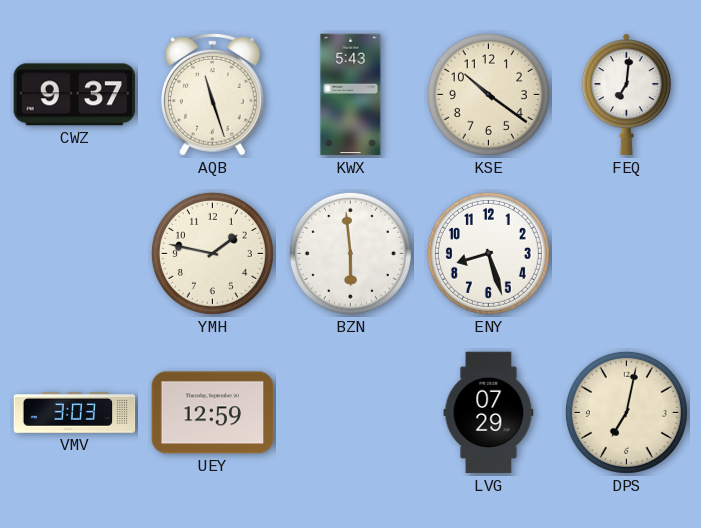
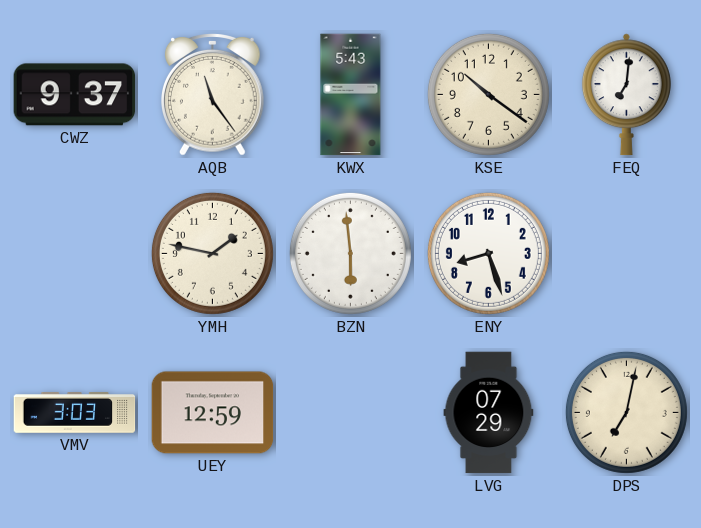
AQB: 11:27 -> 11:24
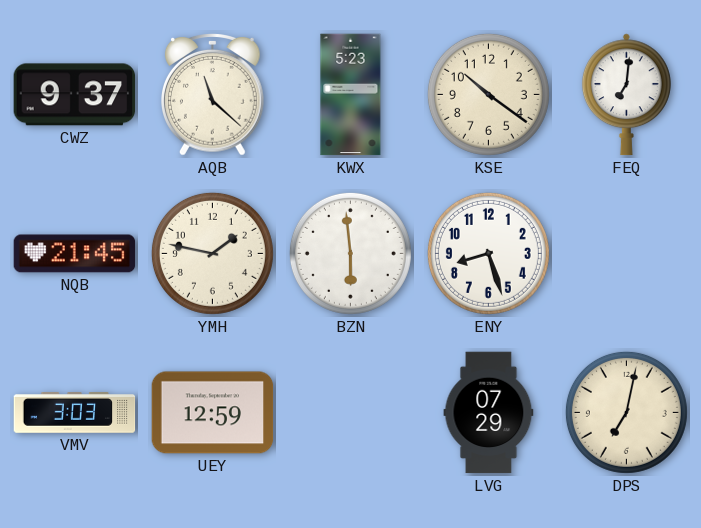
AQB: 11:24 -> 11:22
KWX: 5:43 -> 5:23
NQB: none -> 21:45
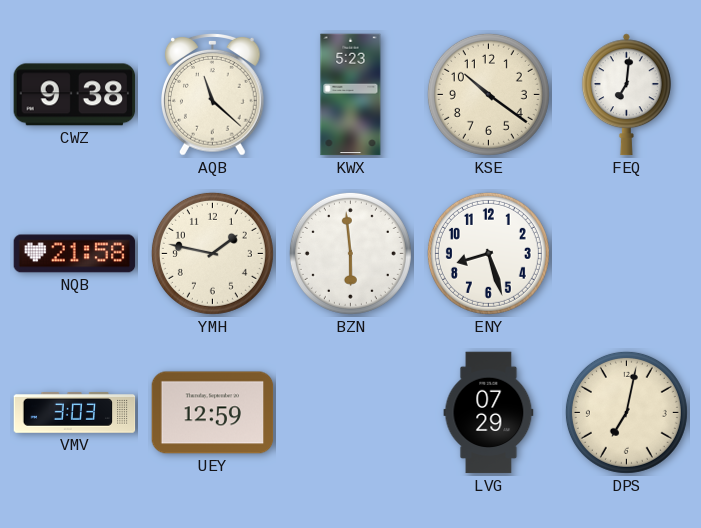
CWZ: 9:37 -> 9:38
NQB: 21:45 -> 21:58
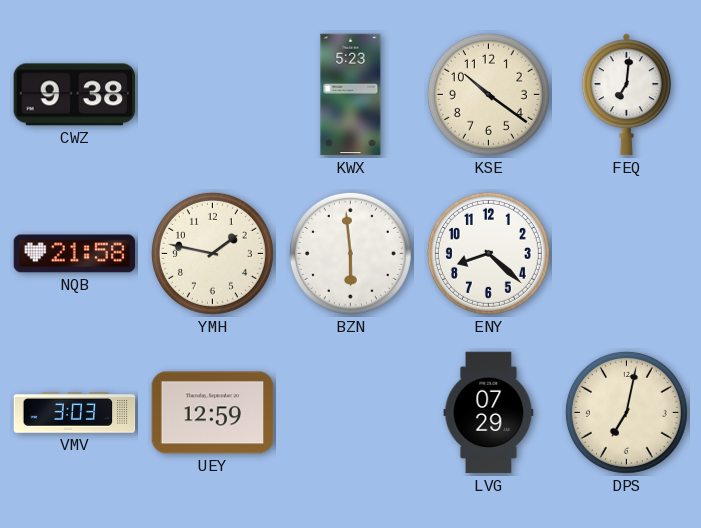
AQB: 11:22 -> none
ENY: 8:27 -> 8:22
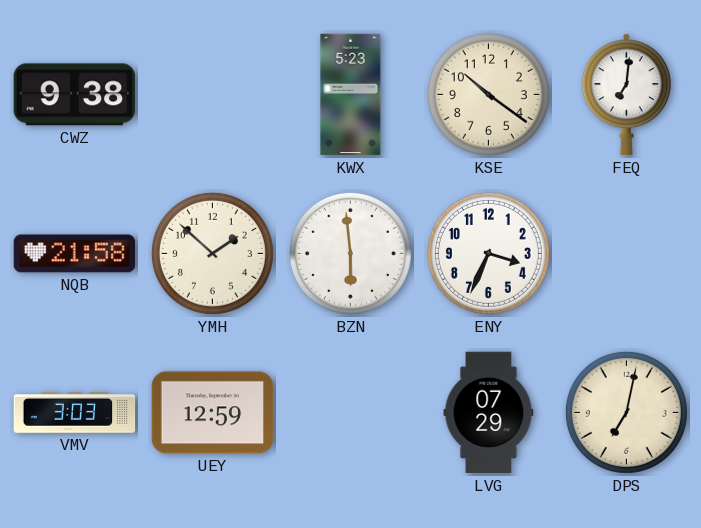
YMH: 1:47 -> 1:52
ENY: 8:22 -> 3:34
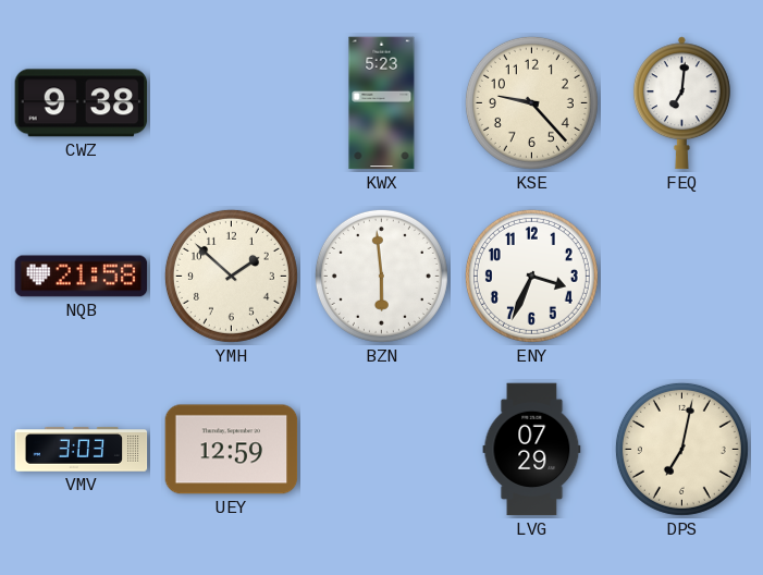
KSE: 10:21 -> 9:23
